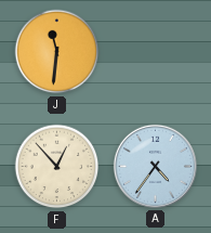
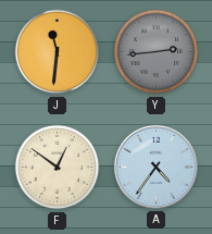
Y: none -> 2:44
F: 12:53 -> 12:51
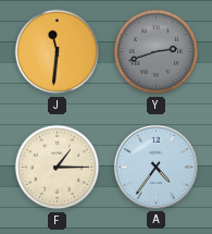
Y: 2:44 -> 2:42
F: 12:51 -> 1:15
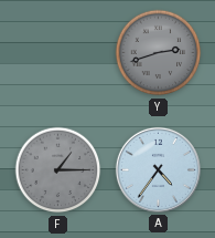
J: 11:31 -> none
F dial: cream -> grey
